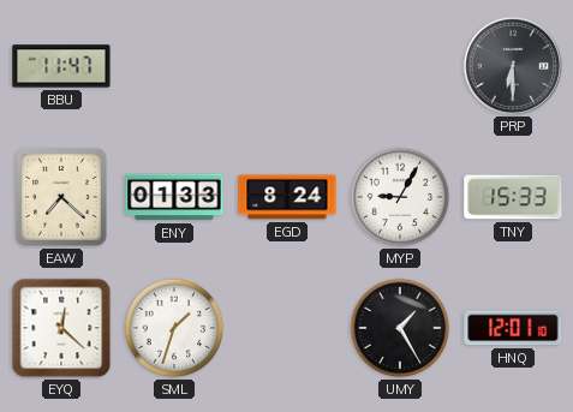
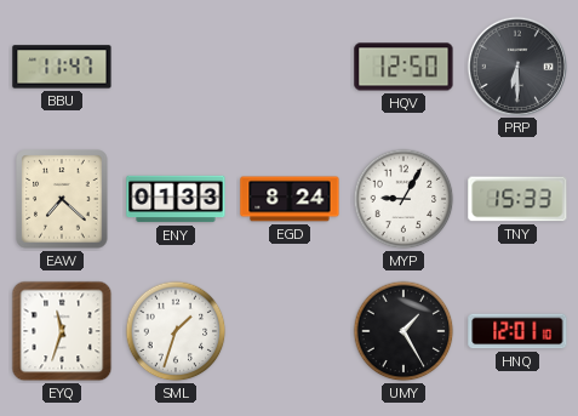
HQV: none -> 12:50
EYQ: 12:22 -> 11:33
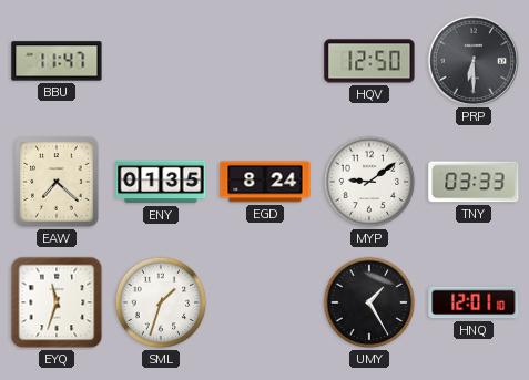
ENY: 01:33 -> 01:35
MYP: 9:05 -> 9:09
TNY: 15:33 -> 03:33
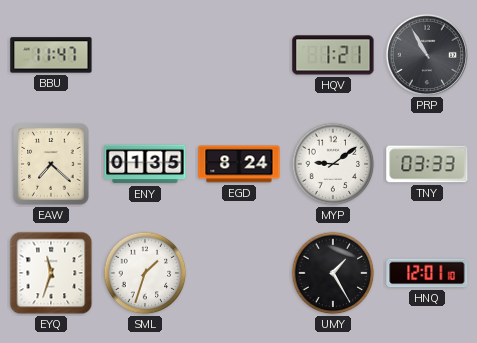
HQV: 12:50 -> 1:21
PRP: 6:30 -> 10:55
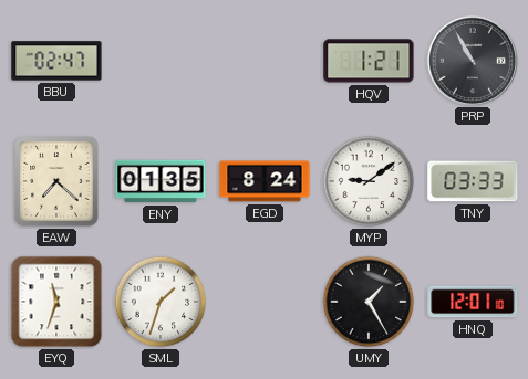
BBU: 11:47 -> 02:47
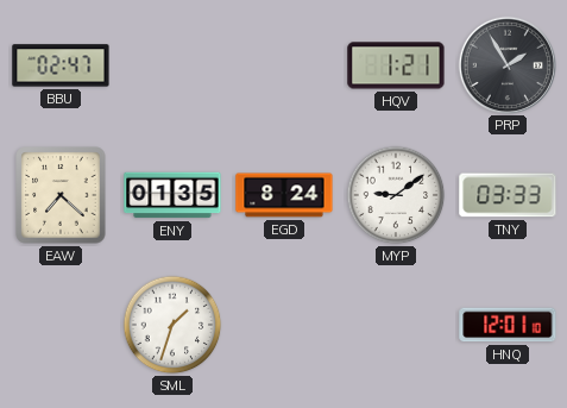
PRP: 10:55 -> 1:55
EYQ: 11:33 -> none
UMY: 1:25 -> none
